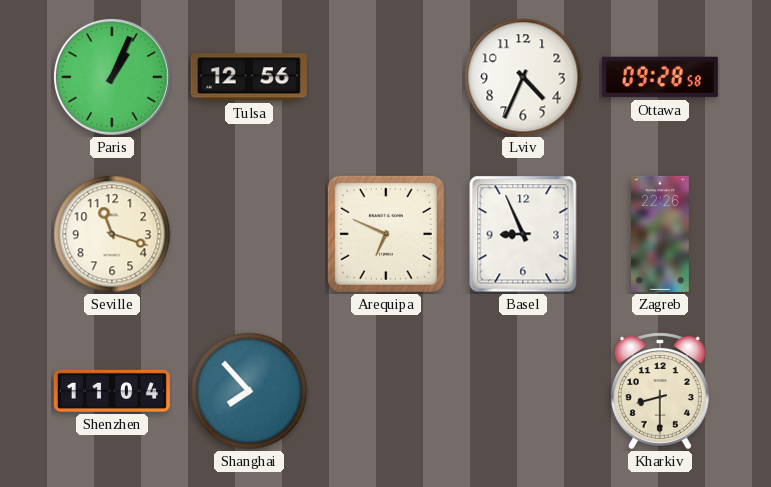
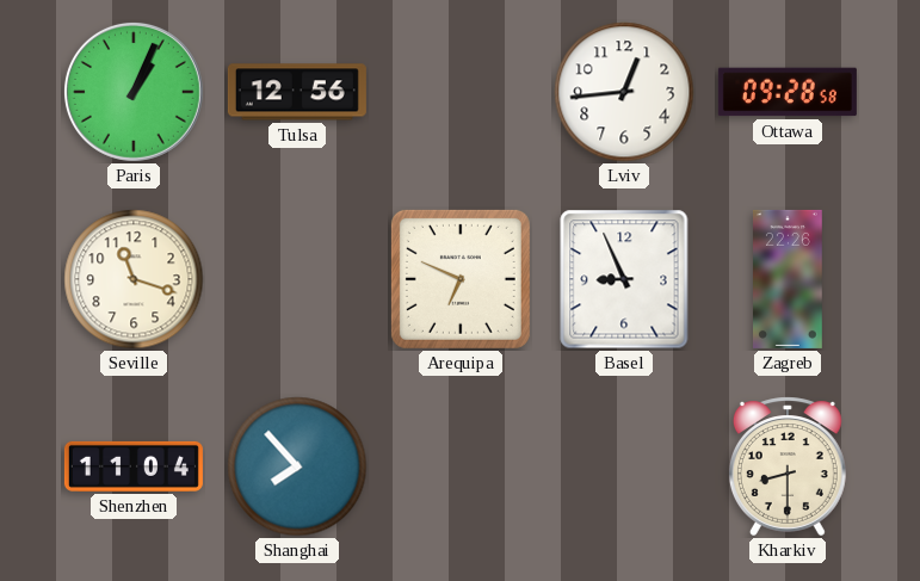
Lviv: 4:34 -> 12:44
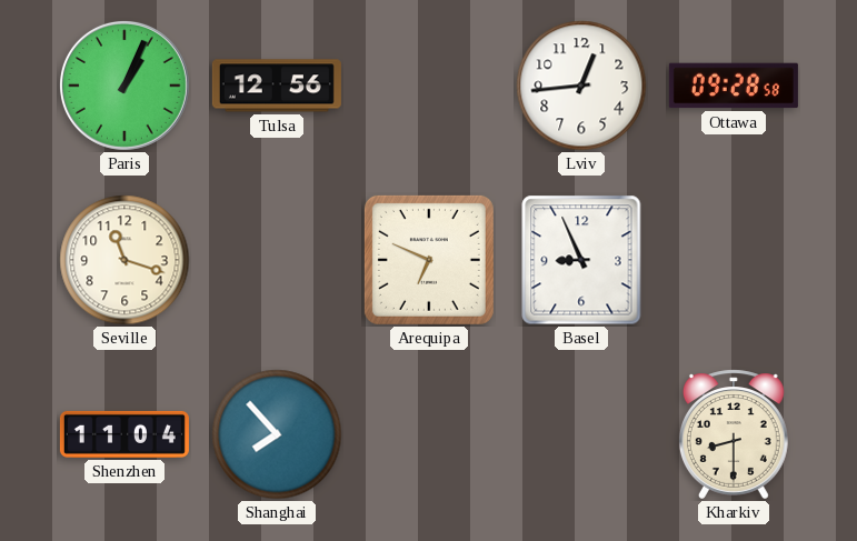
Zagreb: 22:26 -> none
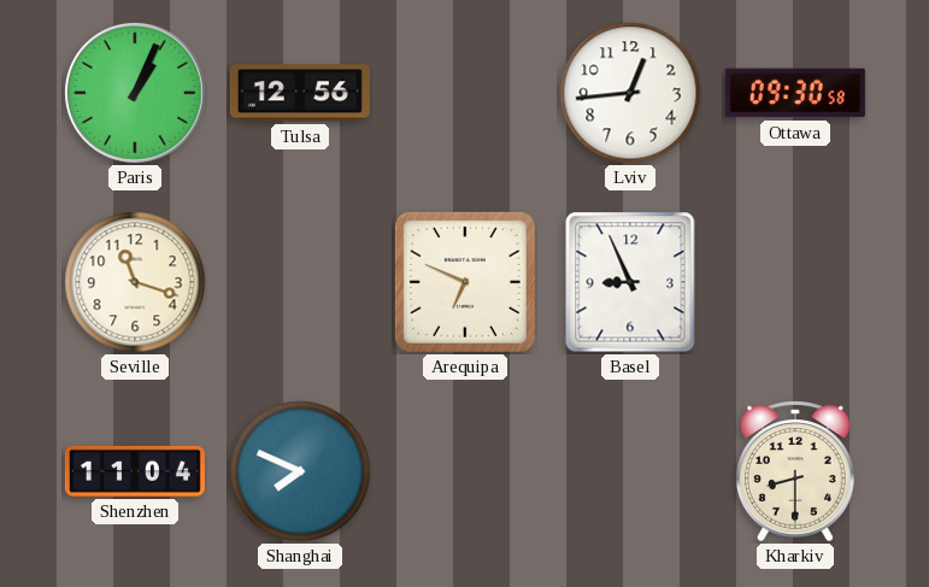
Ottawa: 09:28 -> 09:30
Shanghai: 7:53 -> 7:49
